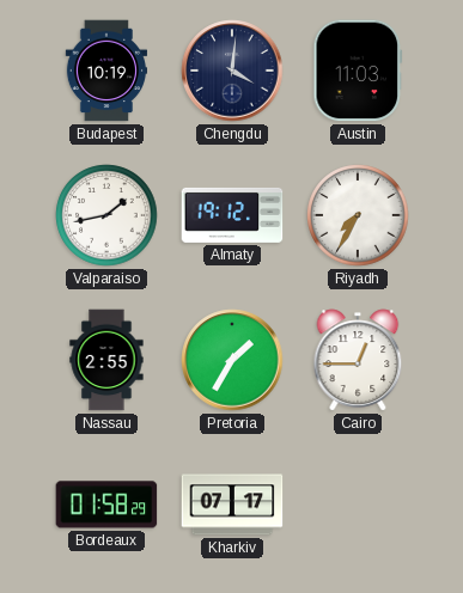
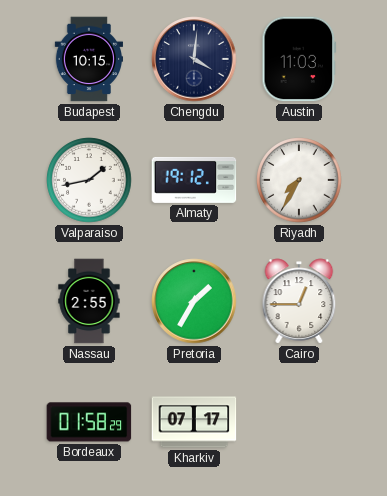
Budapest: 10:19 -> 10:15
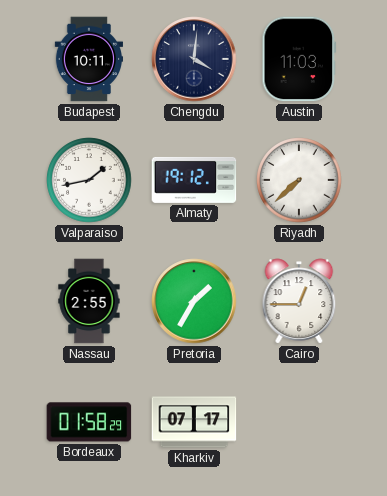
Budapest: 10:15 -> 10:11
Riyadh: 7:35 -> 7:38
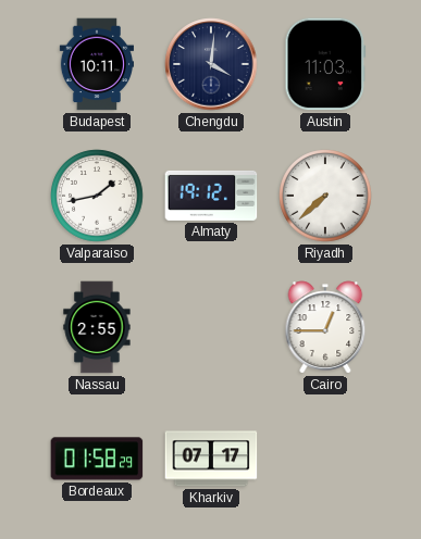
Pretoria: 1:35 -> none
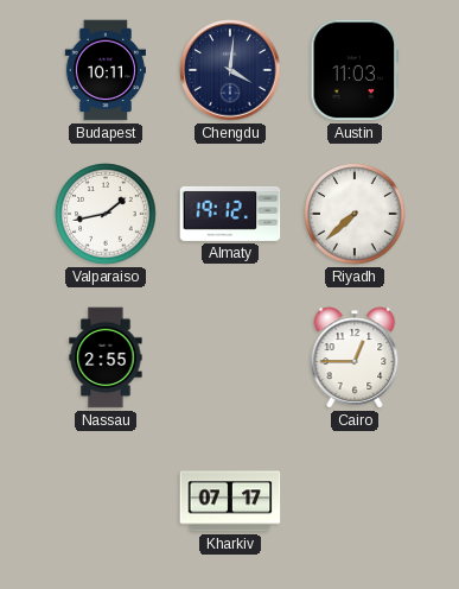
Bordeaux: 01:58 -> none
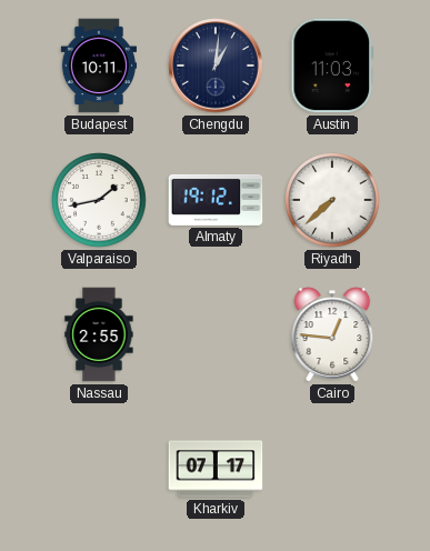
Chengdu: 4:01 -> 1:01
Cairo: 12:45 -> 12:46
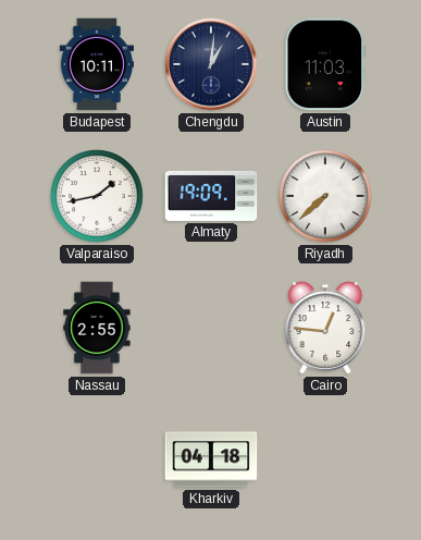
Almaty: 19:12 -> 19:09
Kharkiv: 07:17 -> 04:18
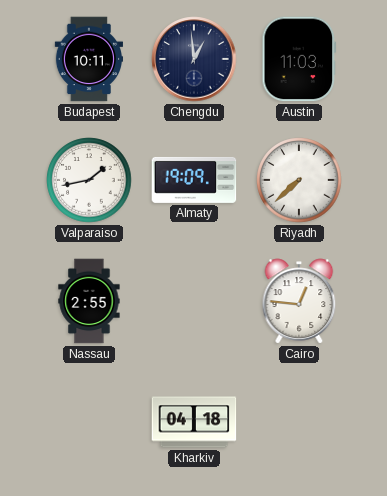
Chengdu: 1:01 -> 12:59
